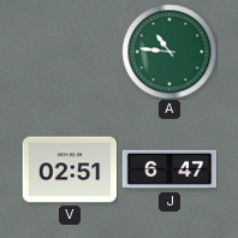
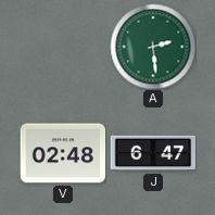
A: 10:46 -> 2:29
V: 02:51 -> 02:48
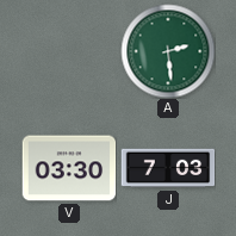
V: 02:48 -> 03:30
J: 6:47 -> 7:03
